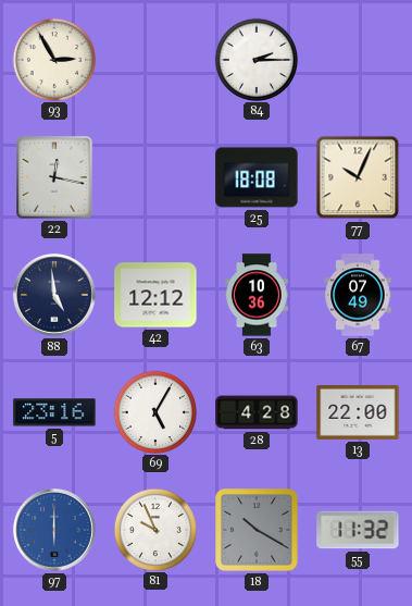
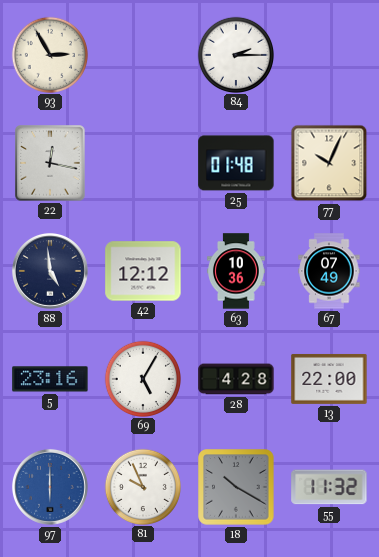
25: 18:08 -> 01:48
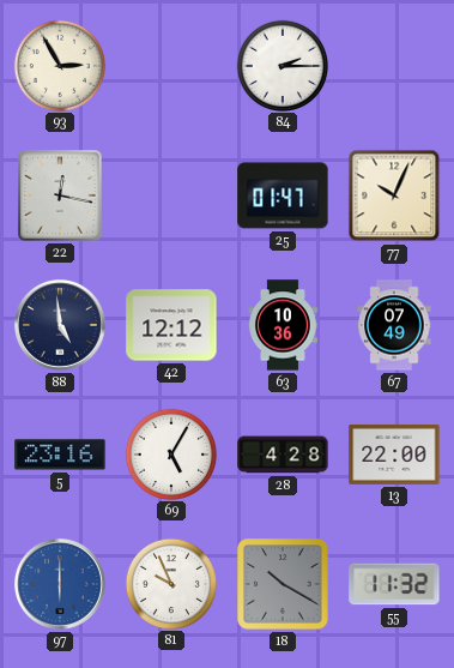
25: 01:48 -> 01:47
